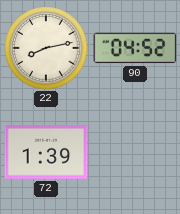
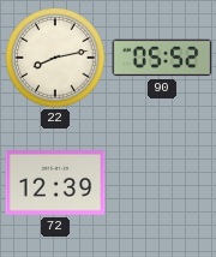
90: 04:52 -> 05:52
72: 1:39 -> 12:39
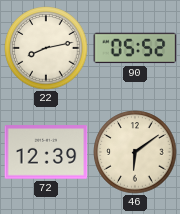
46: none -> 6:09
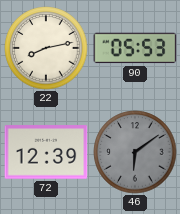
90: 05:52 -> 05:53
46 dial: cream -> grey
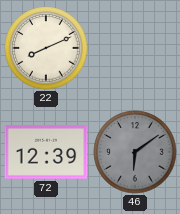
22: 8:13 -> 8:11
90: 05:53 -> none
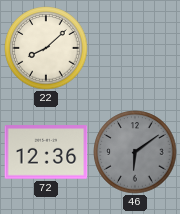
22: 8:11 -> 8:08
72: 12:39 -> 12:36
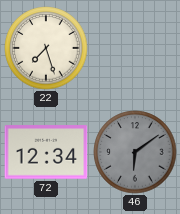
22: 8:08 -> 7:27
72: 12:36 -> 12:34
